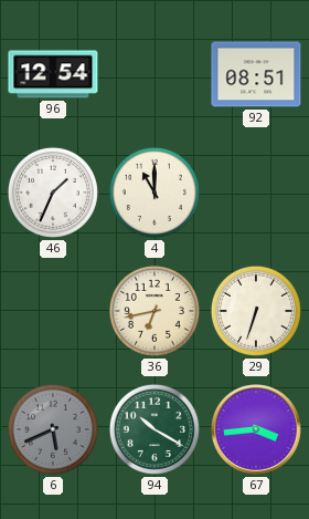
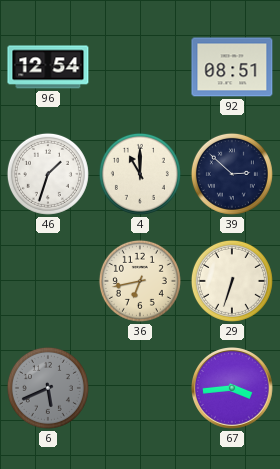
46: 1:34 -> 1:33
39: none -> 2:52
94: 10:20 -> none
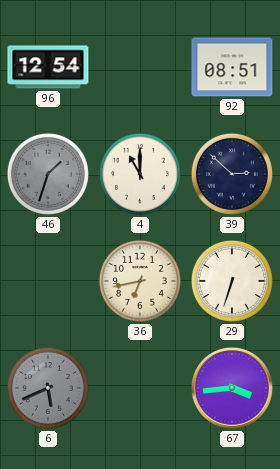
46 dial: white -> grey
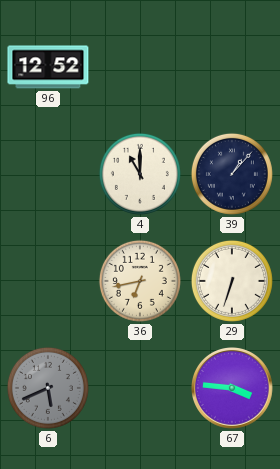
96: 12:54 -> 12:52
92: 08:51 -> none
46: 1:33 -> none
39: 2:52 -> 1:07
67: 3:44 -> 3:46
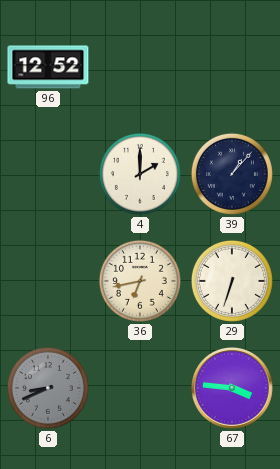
4: 11:00 -> 2:00
6: 5:41 -> 8:41
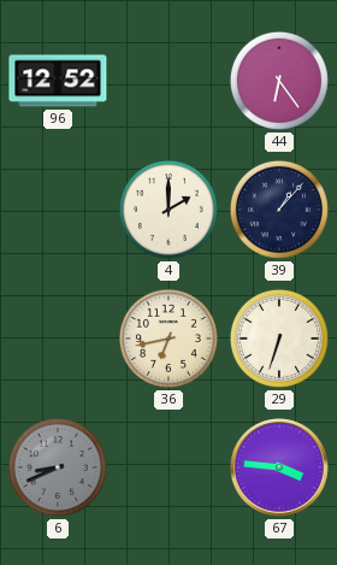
44: none -> 6:24
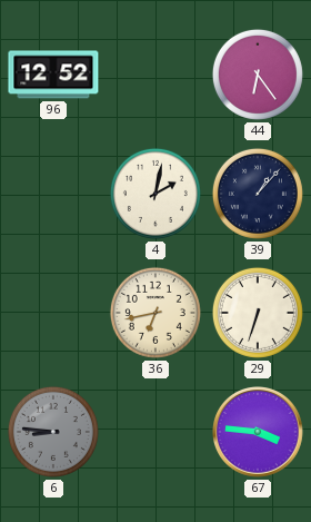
4: 2:00 -> 2:02
6: 8:41 -> 8:46
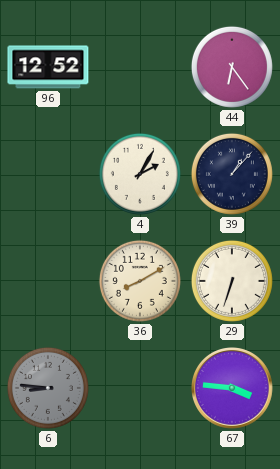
4: 2:02 -> 2:05
36: 6:43 -> 8:10
